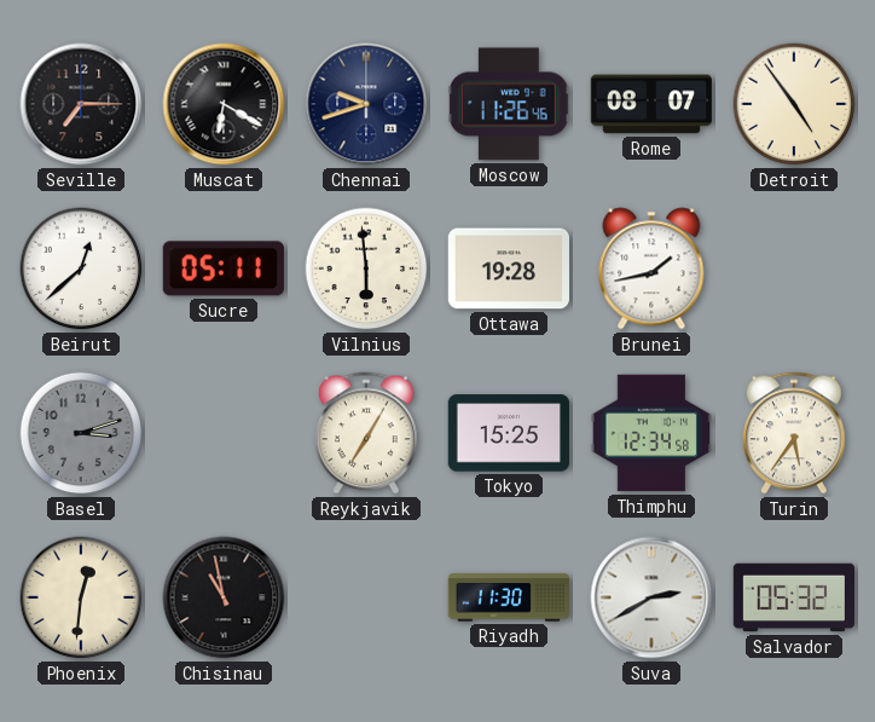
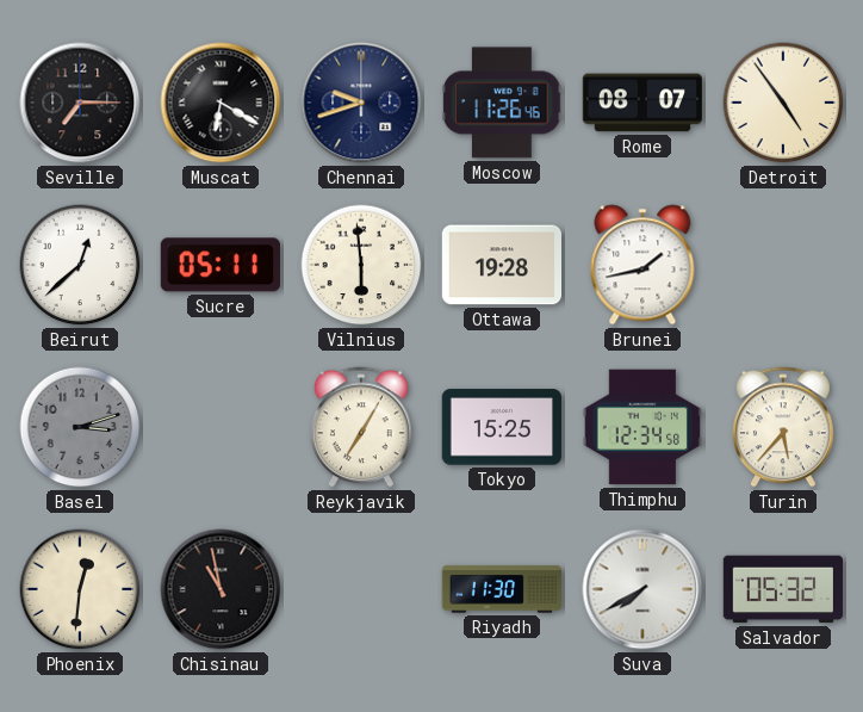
Turin: 5:36 -> 5:37
Suva: 2:40 -> 7:40
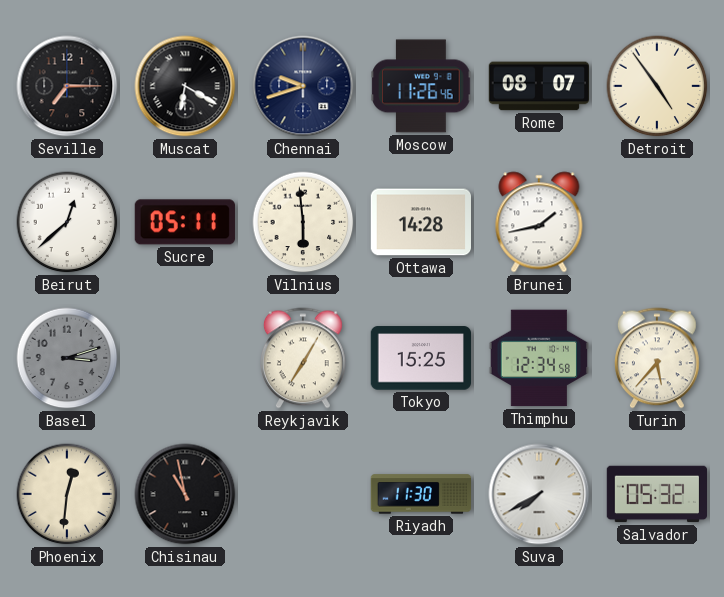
Ottawa: 19:28 -> 14:28
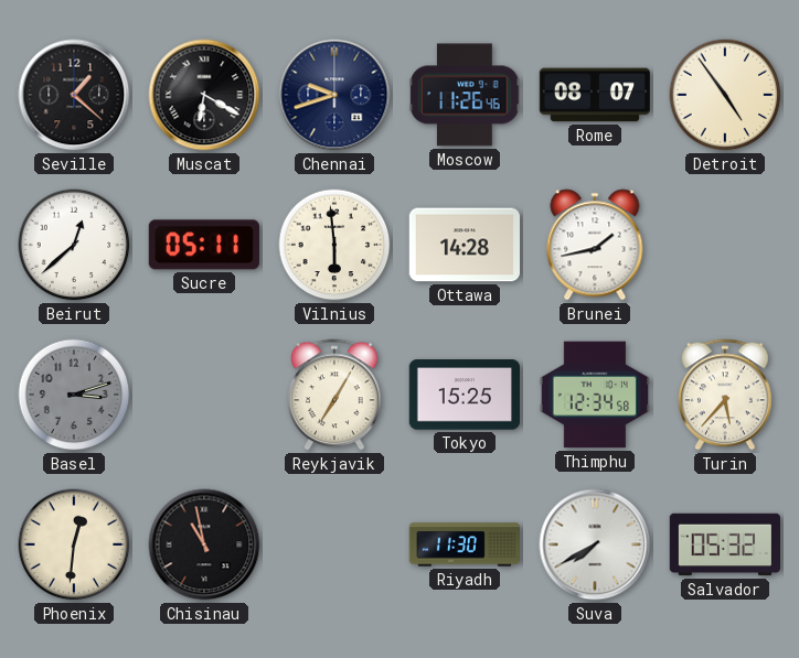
Seville: 7:15 -> 1:22
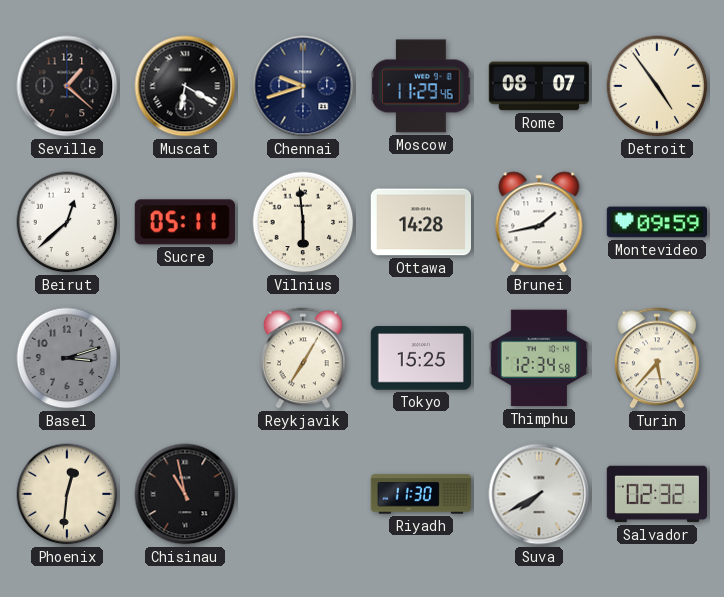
Moscow: 11:26 -> 11:29
Montevideo: none -> 09:59
Salvador: 05:32 -> 02:32
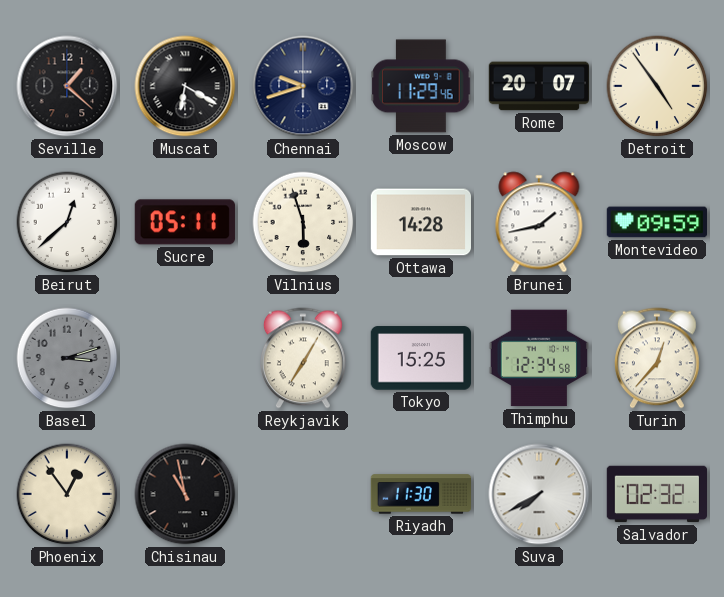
Rome: 08:07 -> 20:07
Vilnius: 5:59 -> 5:57
Turin: 5:37 -> 12:37
Phoenix: 12:31 -> 12:54
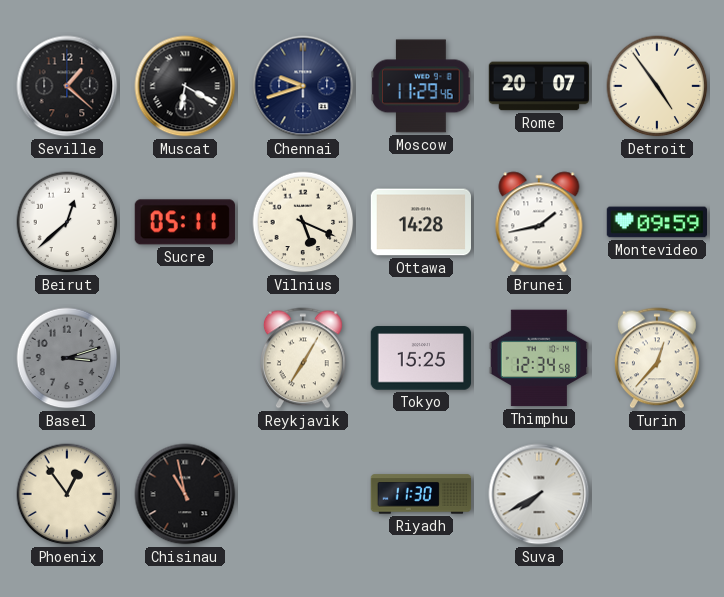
Vilnius: 5:57 -> 5:19
Salvador: 02:32 -> none
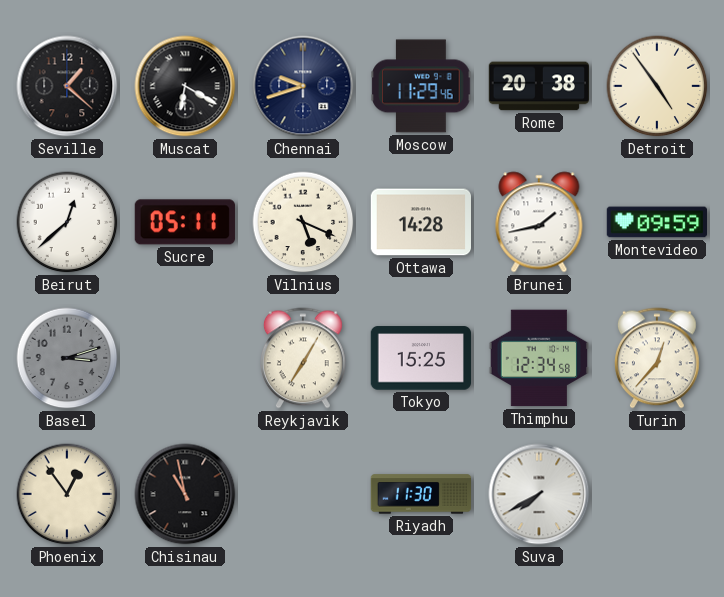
Rome: 20:07 -> 20:38
